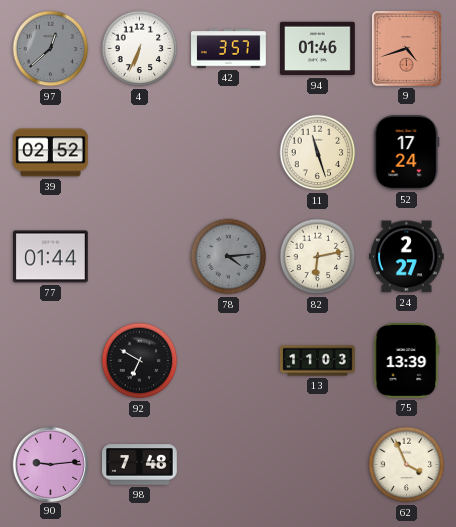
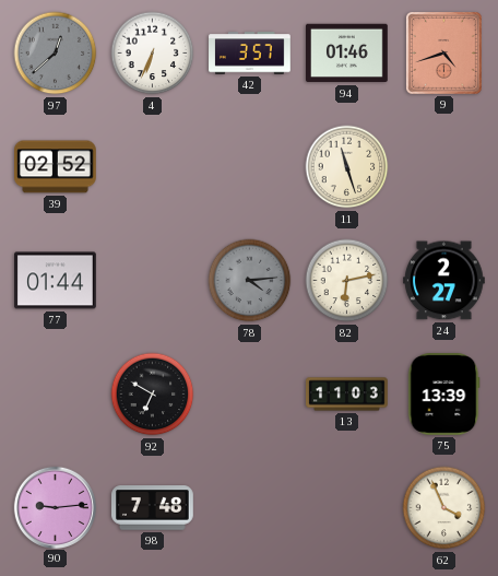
52: 17:24 -> none
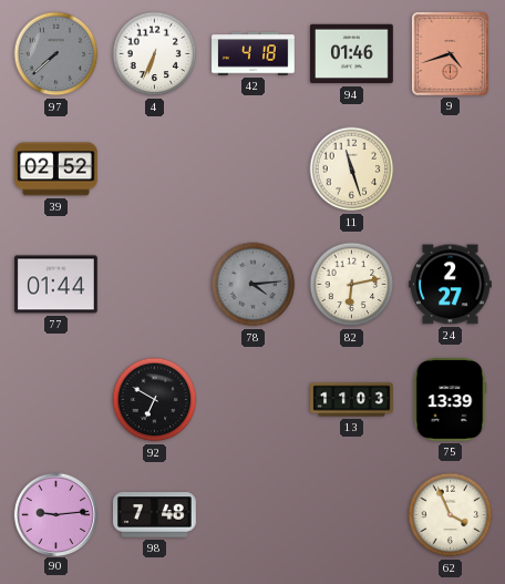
97: 12:38 -> 7:38
42: 3:57 -> 4:18
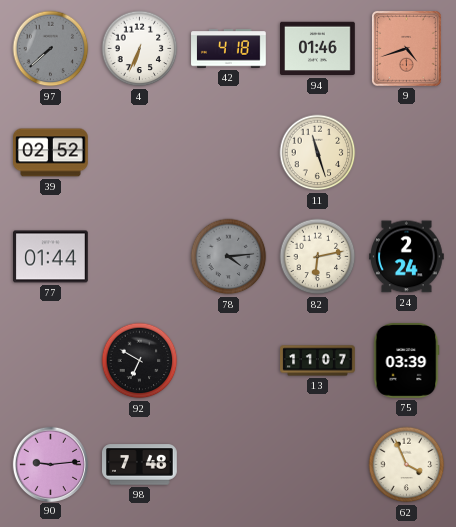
24: 2:27 -> 2:24
13: 11:03 -> 11:07
75: 13:39 -> 03:39
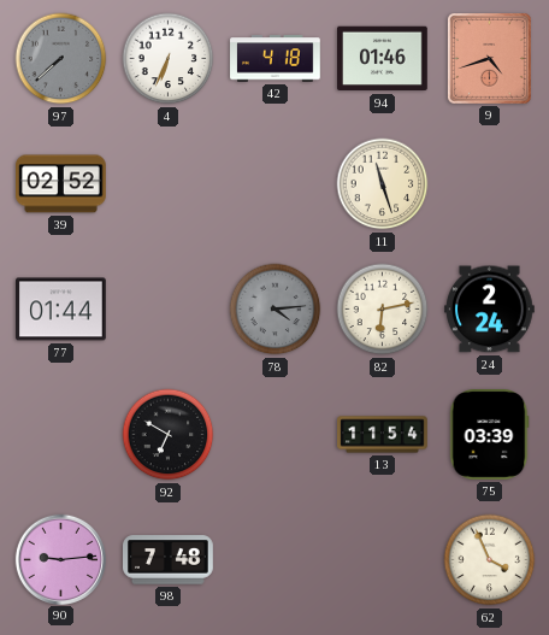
13: 11:07 -> 11:54
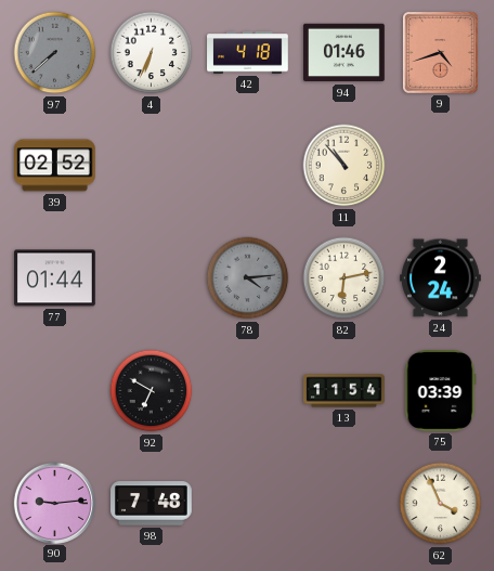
11: 11:27 -> 10:53
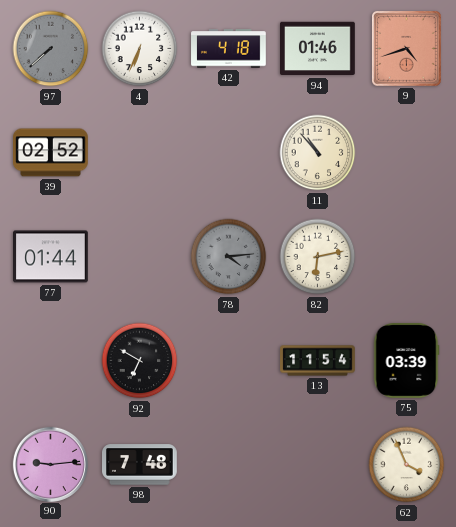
24: 2:24 -> none
